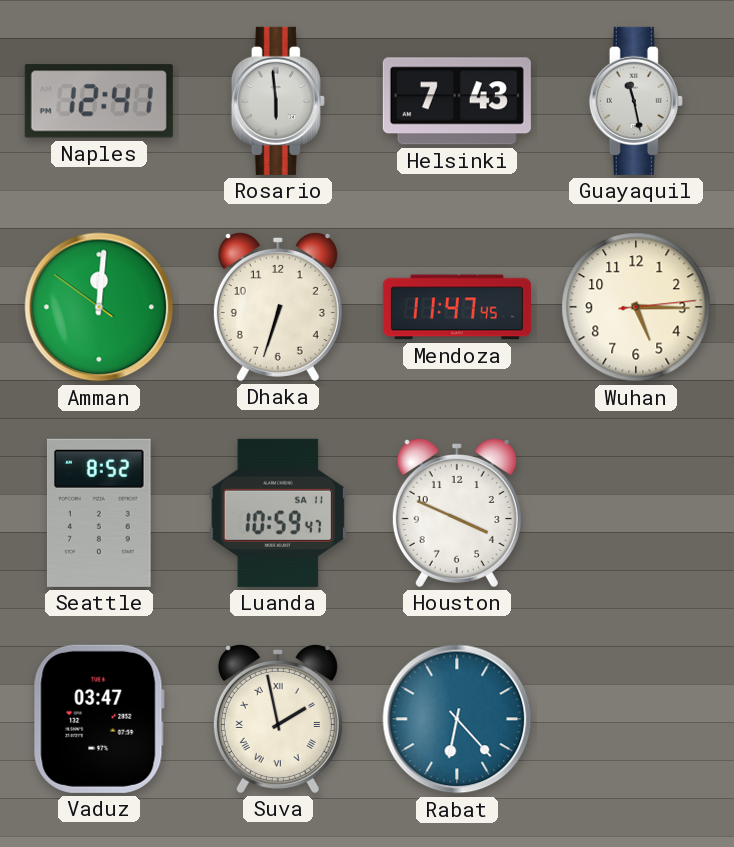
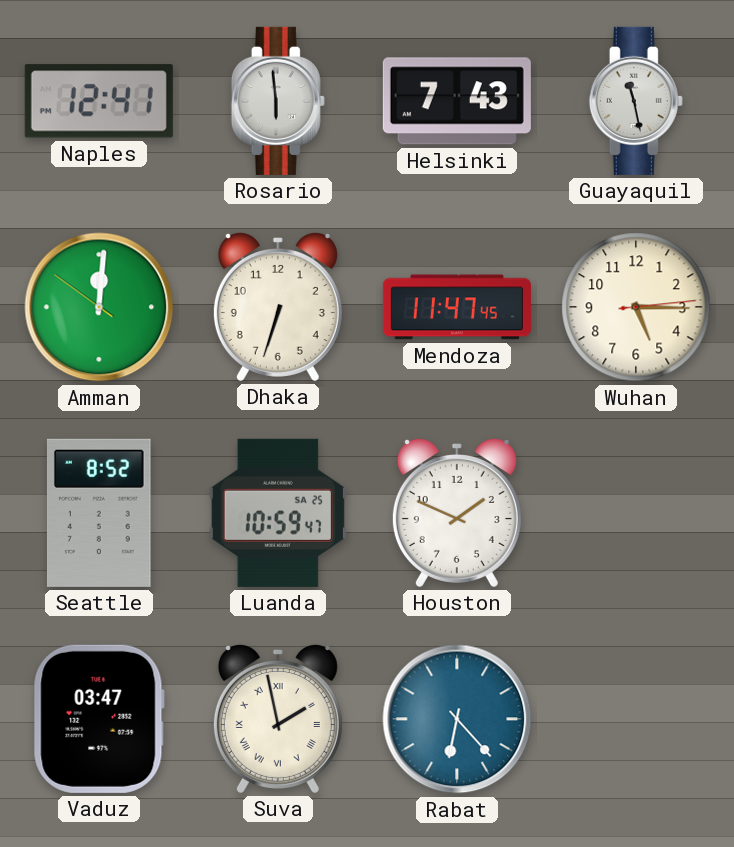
Luanda date: SA 11 -> SA 25
Houston: 3:49 -> 1:49
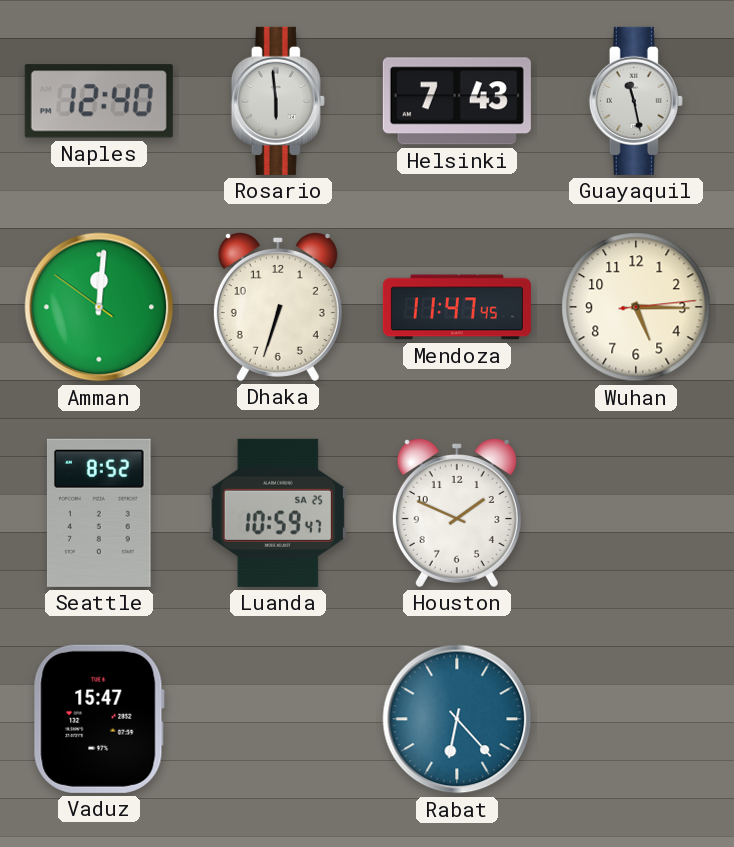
Naples: 12:41 -> 12:40
Vaduz: 03:47 -> 15:47
Suva: 1:58 -> none
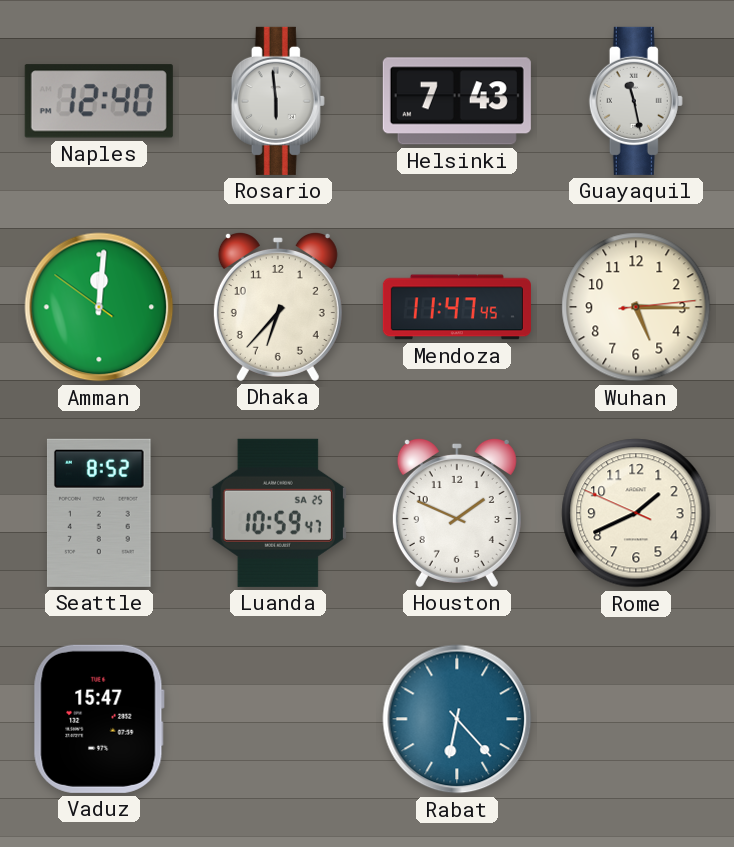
Dhaka: 6:33 -> 6:37
Rome: none -> 1:40
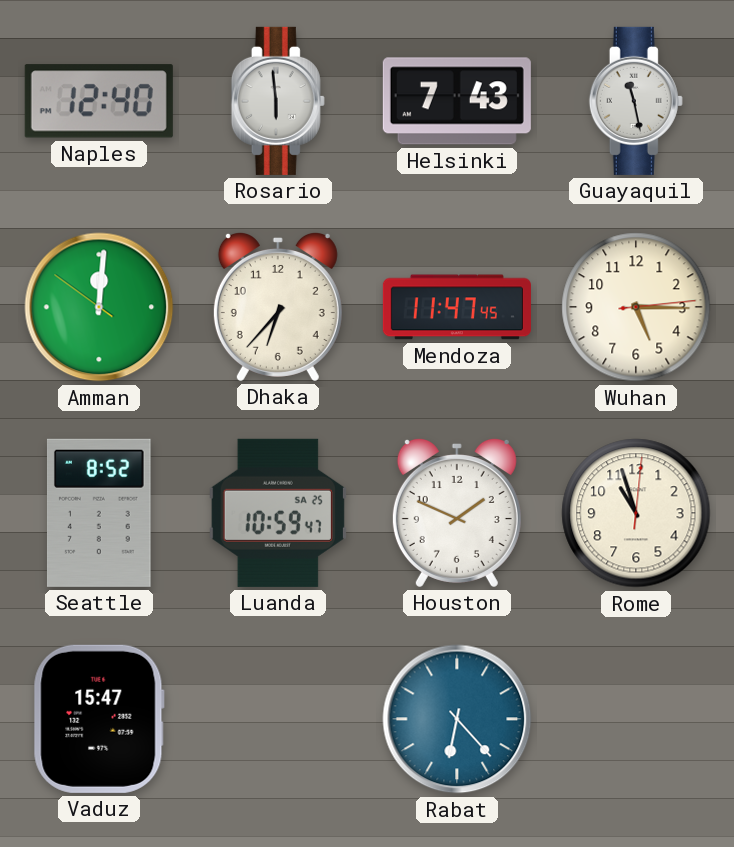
Rome: 1:40 -> 10:57
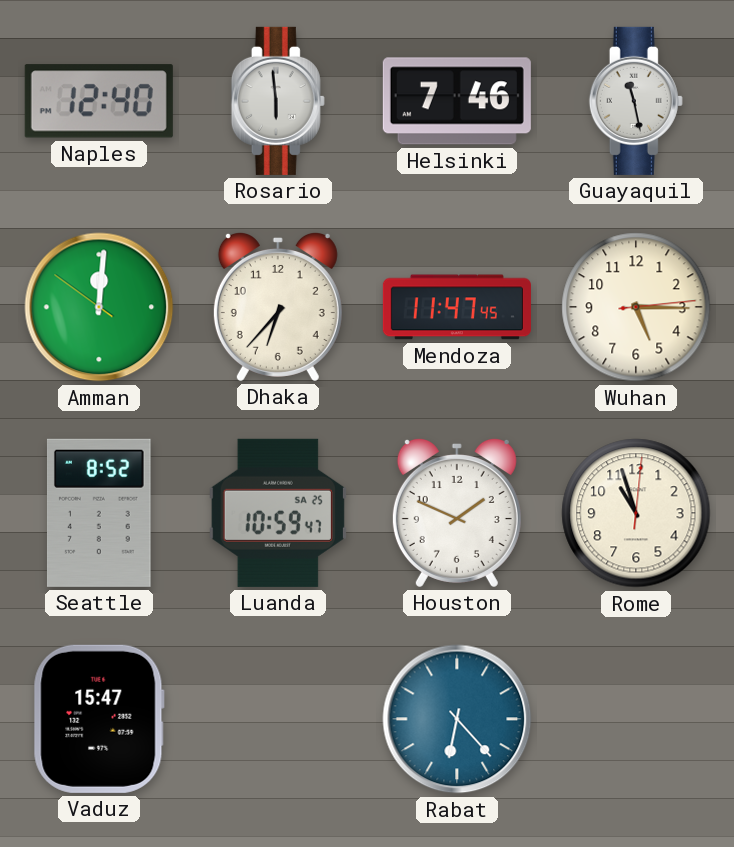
Helsinki: 7:43 -> 7:46
